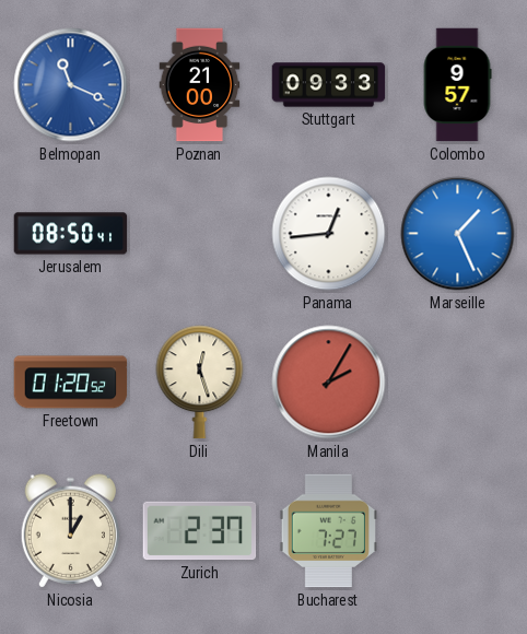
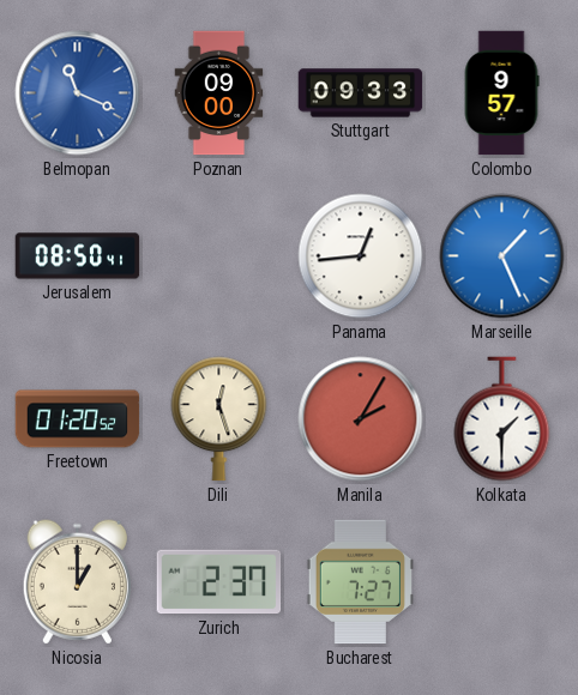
Poznan: 21:00 -> 09:00
Kolkata: none -> 1:30
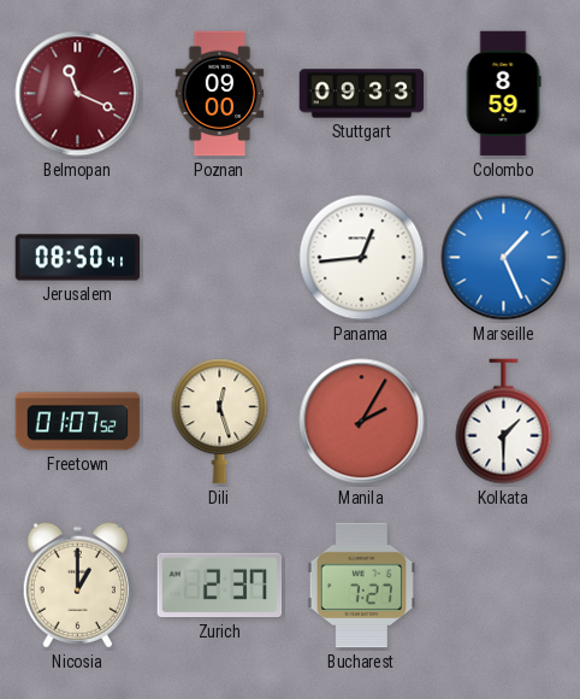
Belmopan dial: blue -> burgundy
Colombo: 9:57 -> 8:59
Freetown: 01:20 -> 01:07
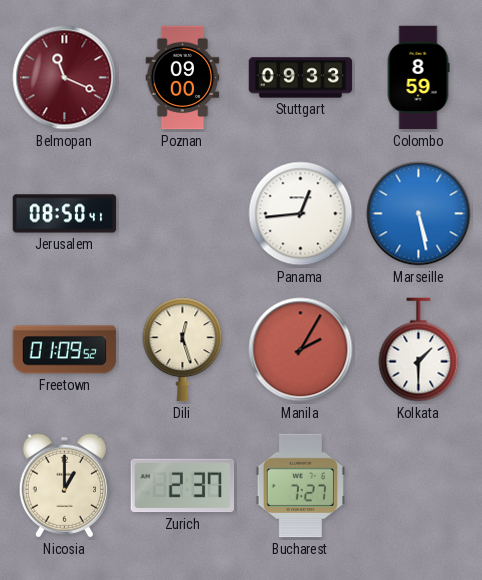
Marseille: 1:26 -> 5:28
Freetown: 01:07 -> 01:09
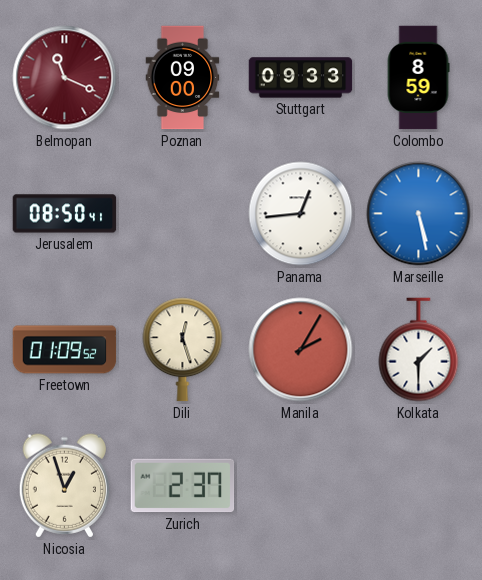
Nicosia: 1:00 -> 12:57
Bucharest: 7:27 -> none
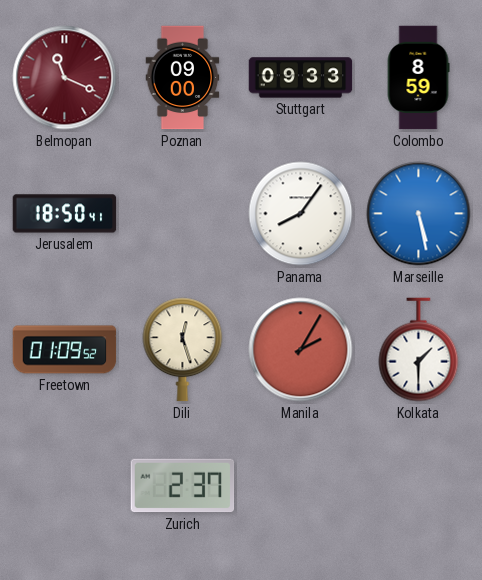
Jerusalem: 08:50 -> 18:50
Panama: 12:44 -> 8:06
Nicosia: 12:57 -> none
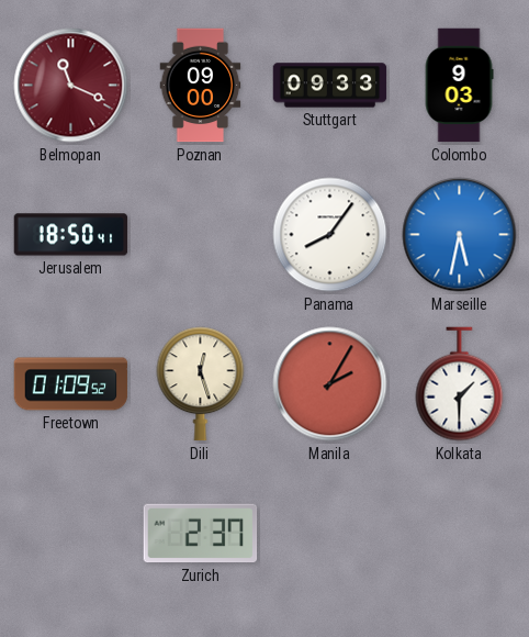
Colombo: 8:59 -> 9:03
Marseille: 5:28 -> 5:32
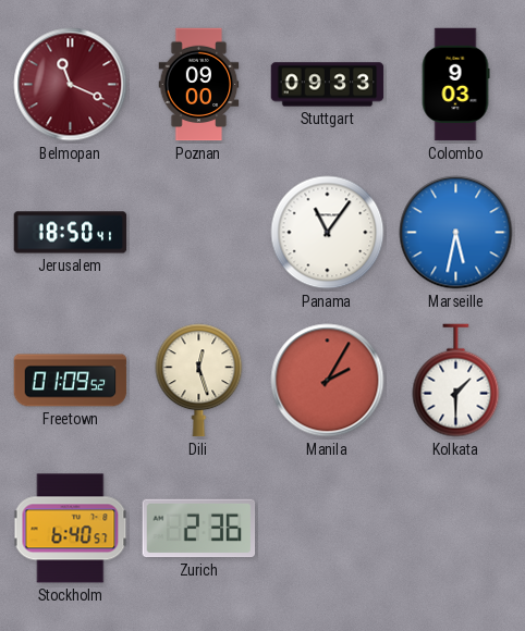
Panama: 8:06 -> 11:06
Stockholm: none -> 6:40
Zurich: 2:37 -> 2:36
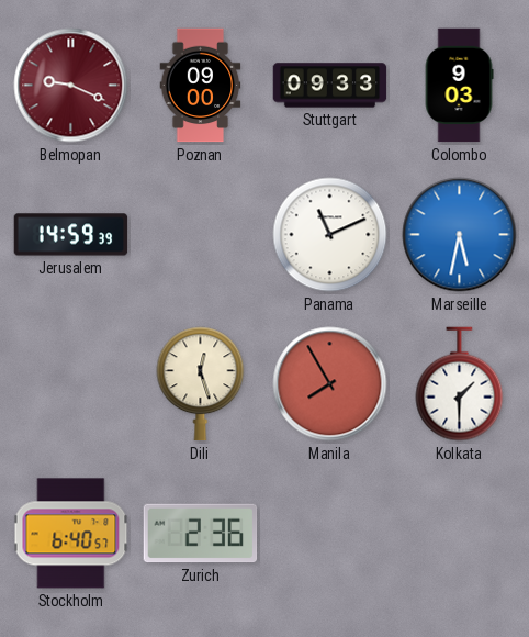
Belmopan: 11:19 -> 9:19
Jerusalem: 18:50 -> 14:59
Panama: 11:06 -> 11:11
Freetown: 01:09 -> none
Manila: 2:05 -> 7:55
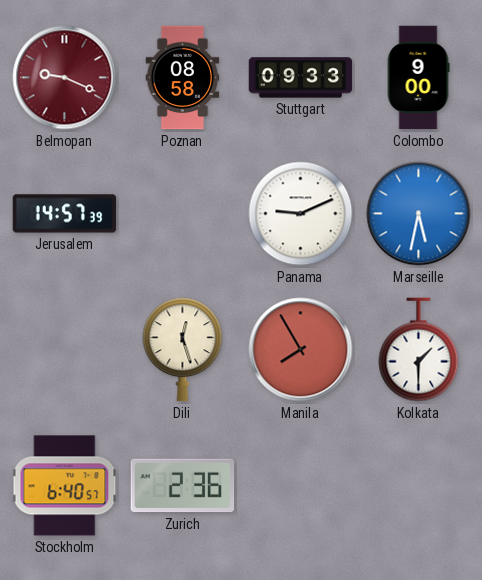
Poznan: 09:00 -> 08:58
Colombo: 9:03 -> 9:00
Jerusalem: 14:59 -> 14:57
Panama: 11:11 -> 9:11
